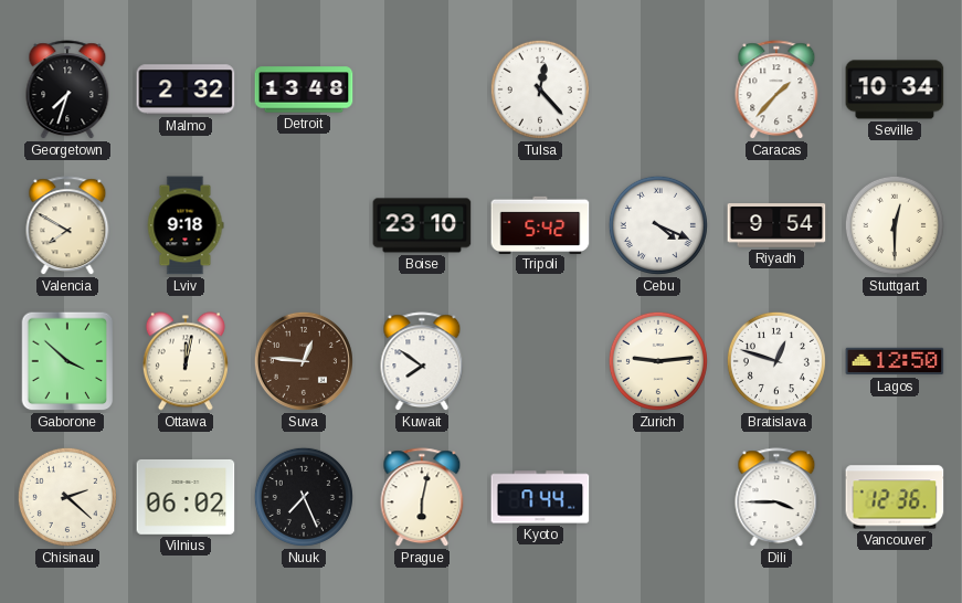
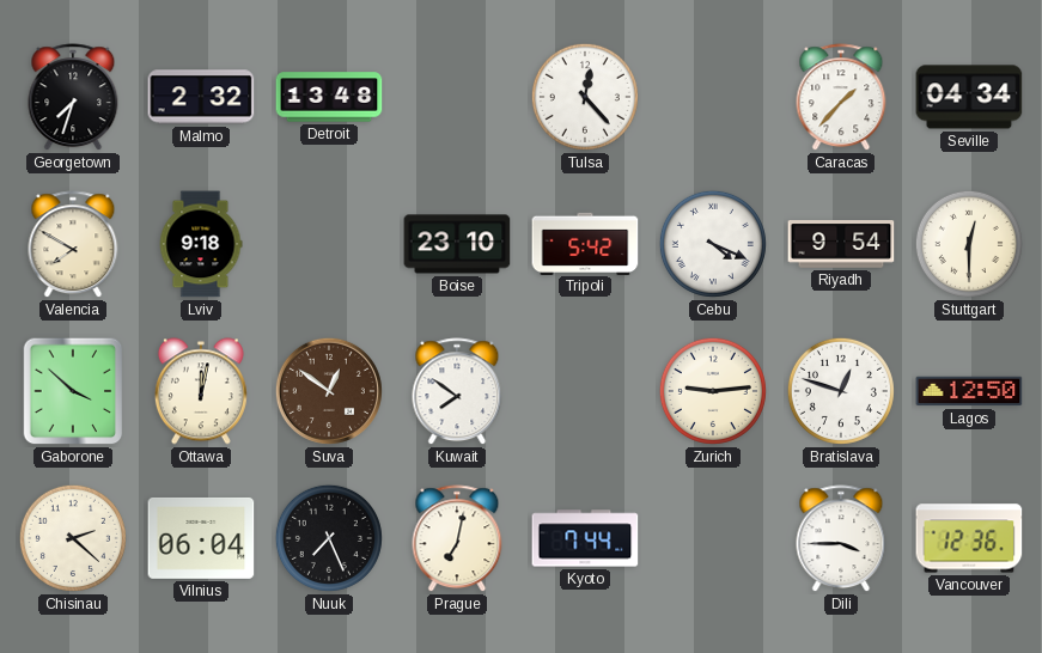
Seville: 10:34 -> 04:34
Suva: 12:46 -> 12:51
Vilnius: 06:02 -> 06:04
Prague: 6:02 -> 7:02
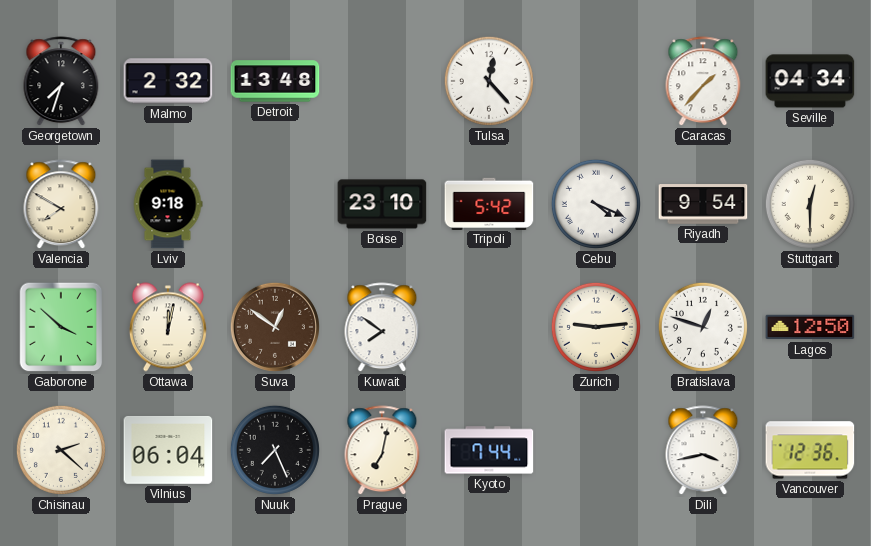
Dili: 3:45 -> 3:43
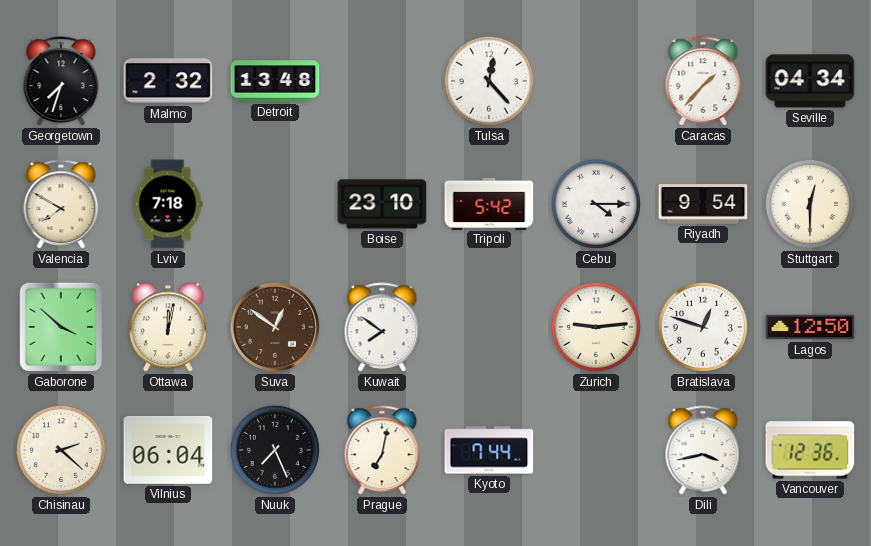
Lviv: 9:18 -> 7:18
Cebu: 4:19 -> 4:15
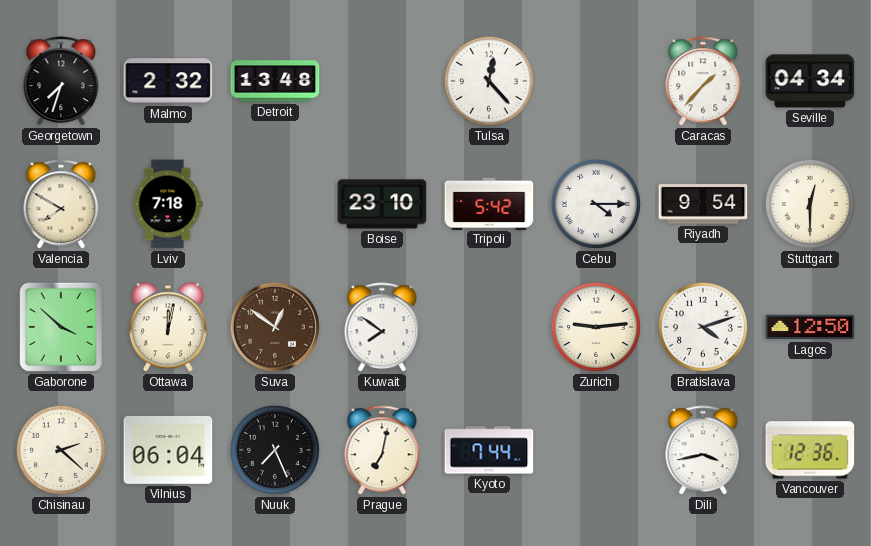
Bratislava: 12:48 -> 4:12
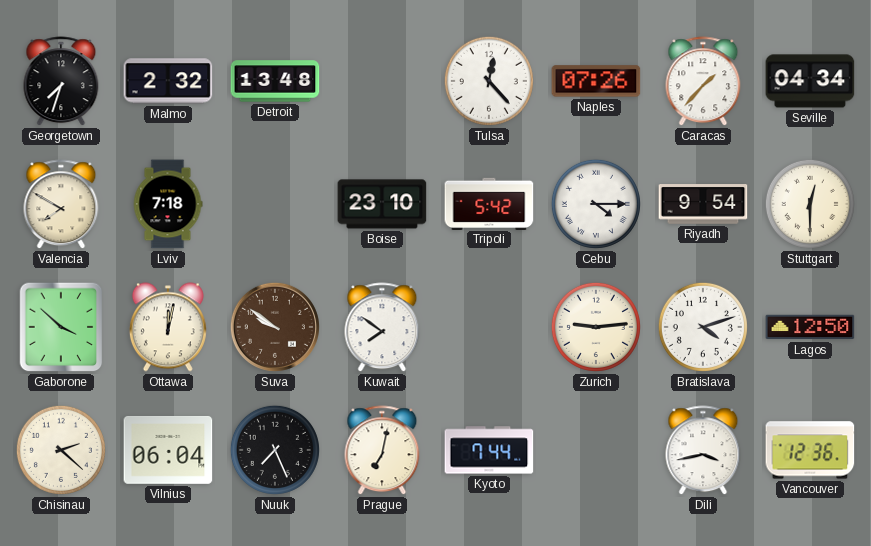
Naples: none -> 07:26
Suva: 12:51 -> 9:51
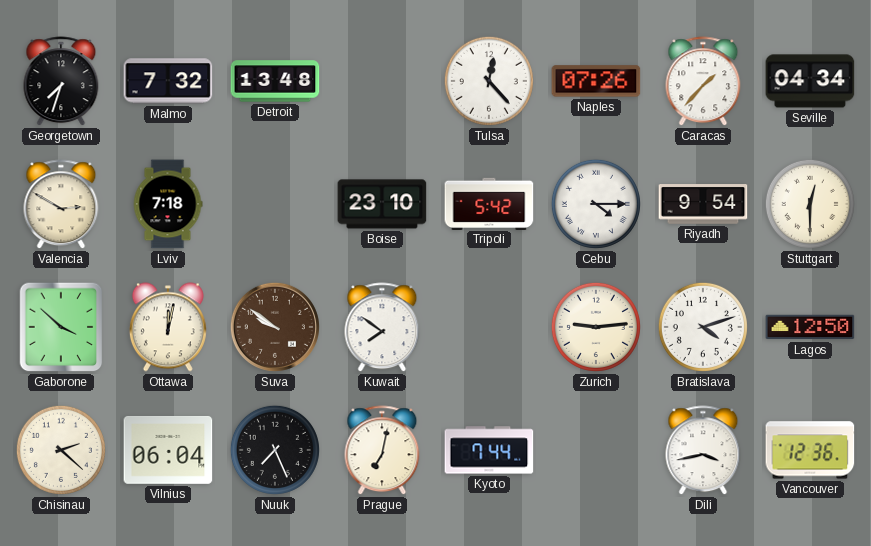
Malmo: 2:32 -> 7:32
Valencia: 7:50 -> 2:50
